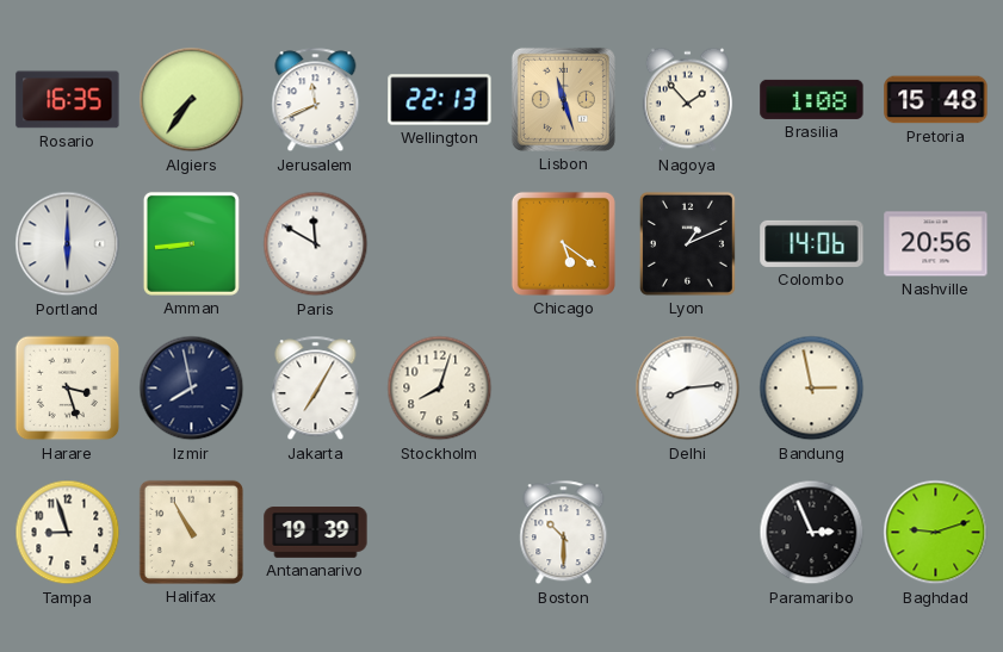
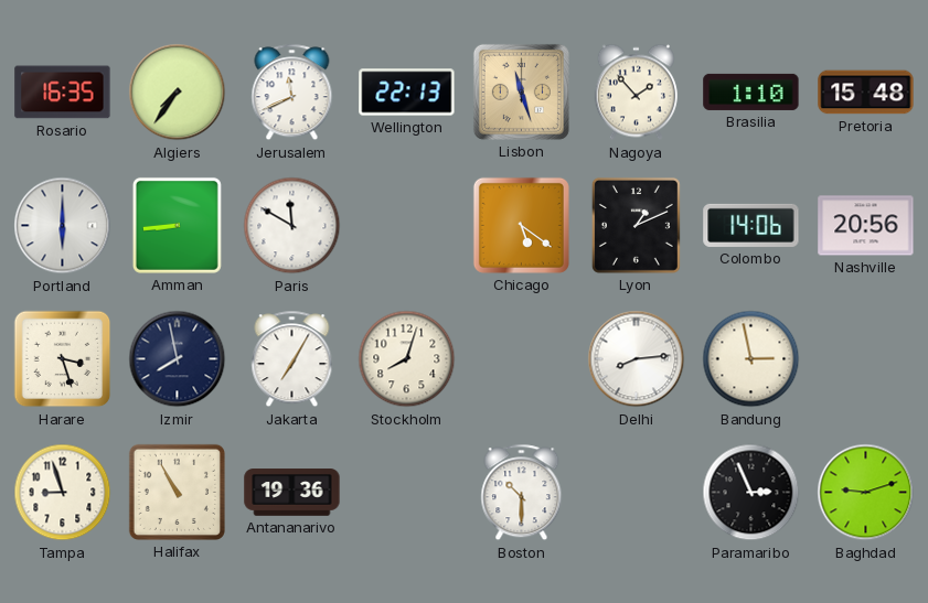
Brasilia: 1:08 -> 1:10
Antananarivo: 19:39 -> 19:36
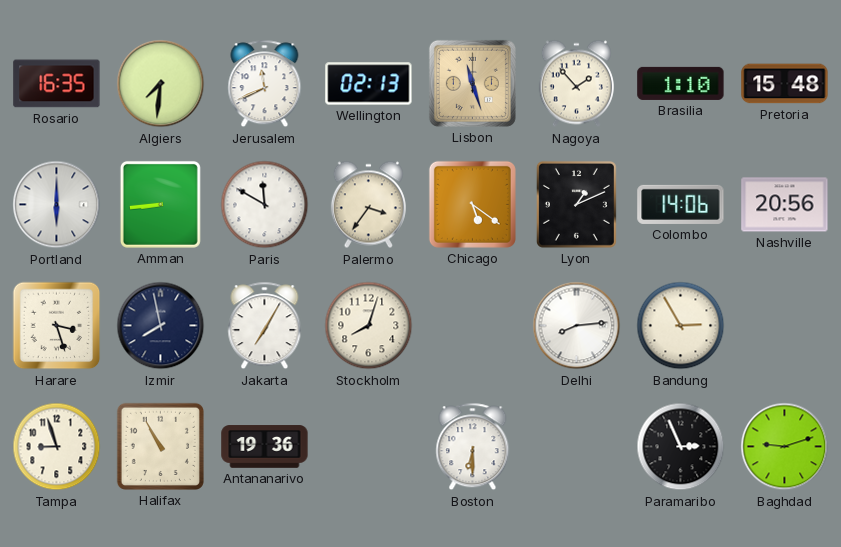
Algiers: 7:36 -> 7:31
Wellington: 22:13 -> 02:13
Palermo: none -> 3:36
Bandung: 2:58 -> 2:55
Boston: 10:30 -> 6:30
